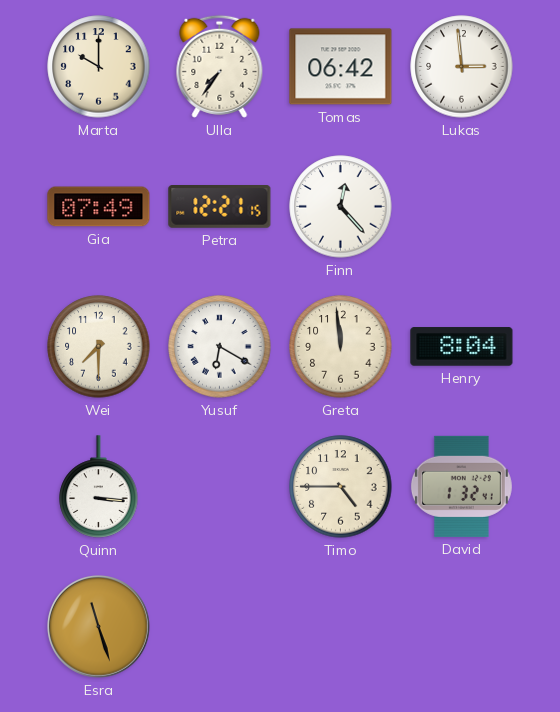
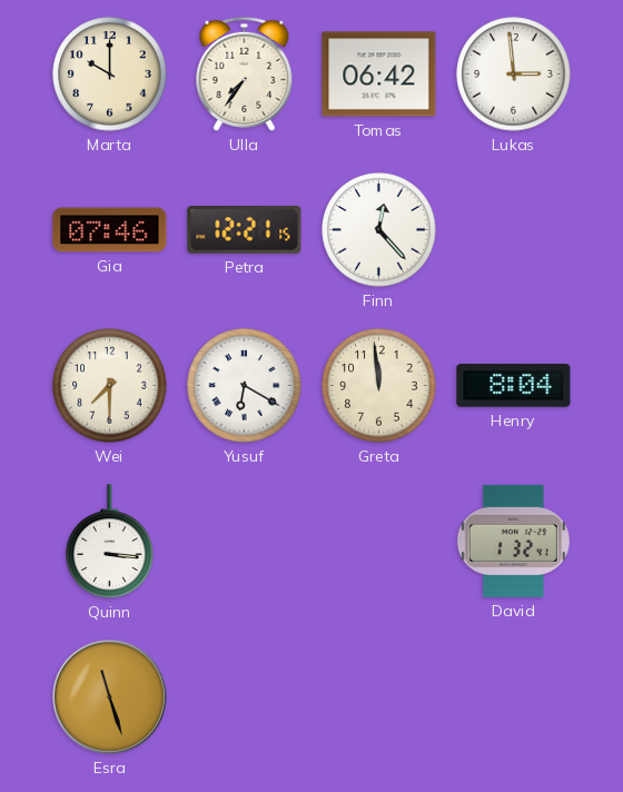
Gia: 07:49 -> 07:46
Timo: 4:45 -> none
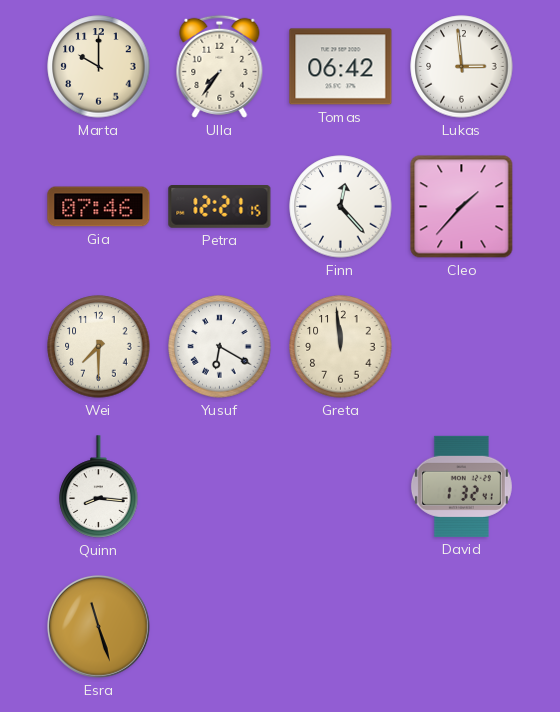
Cleo: none -> 1:37
Henry: 8:04 -> none
Quinn: 3:16 -> 8:16
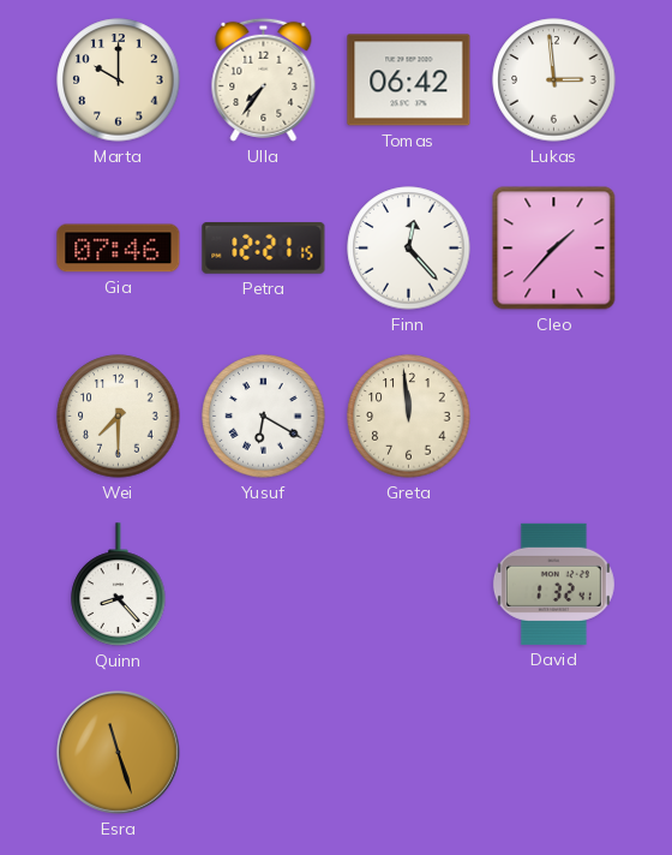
Quinn: 8:16 -> 8:23
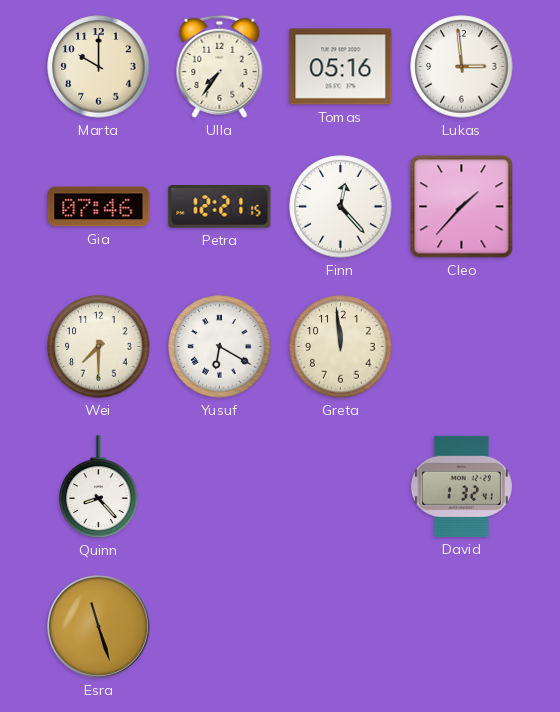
Tomas: 06:42 -> 05:16
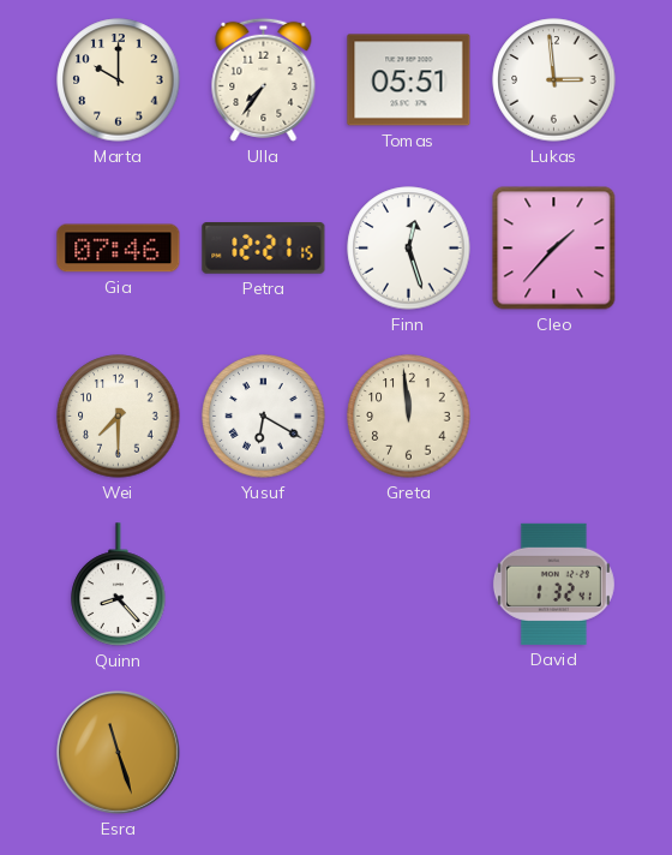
Tomas: 05:16 -> 05:51
Finn: 12:23 -> 12:27
